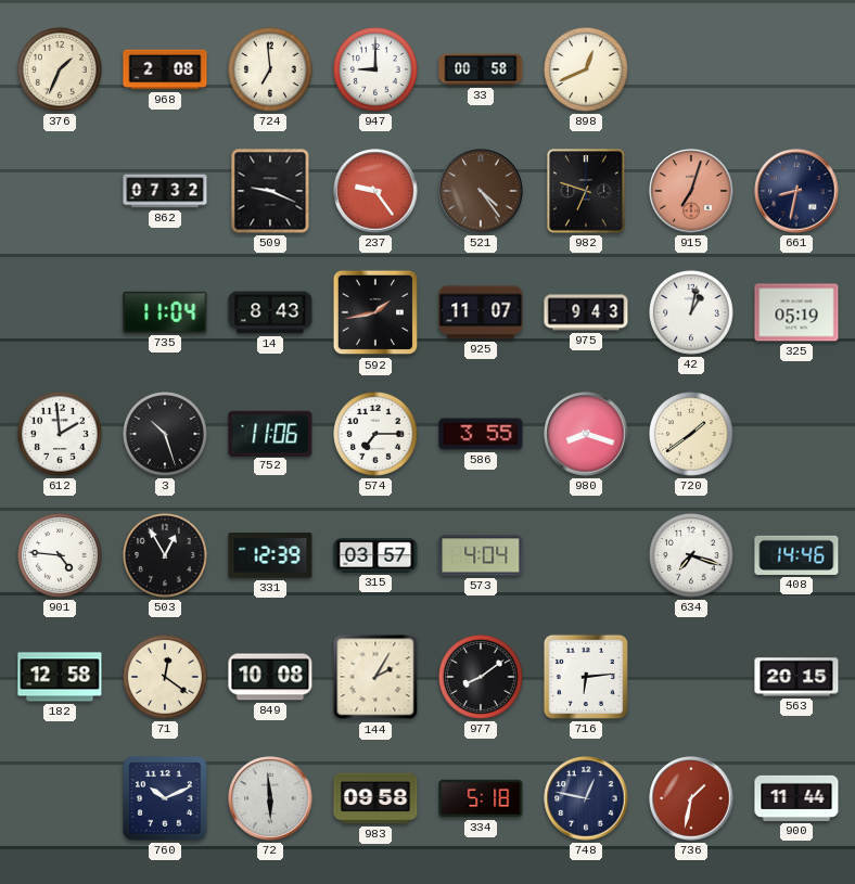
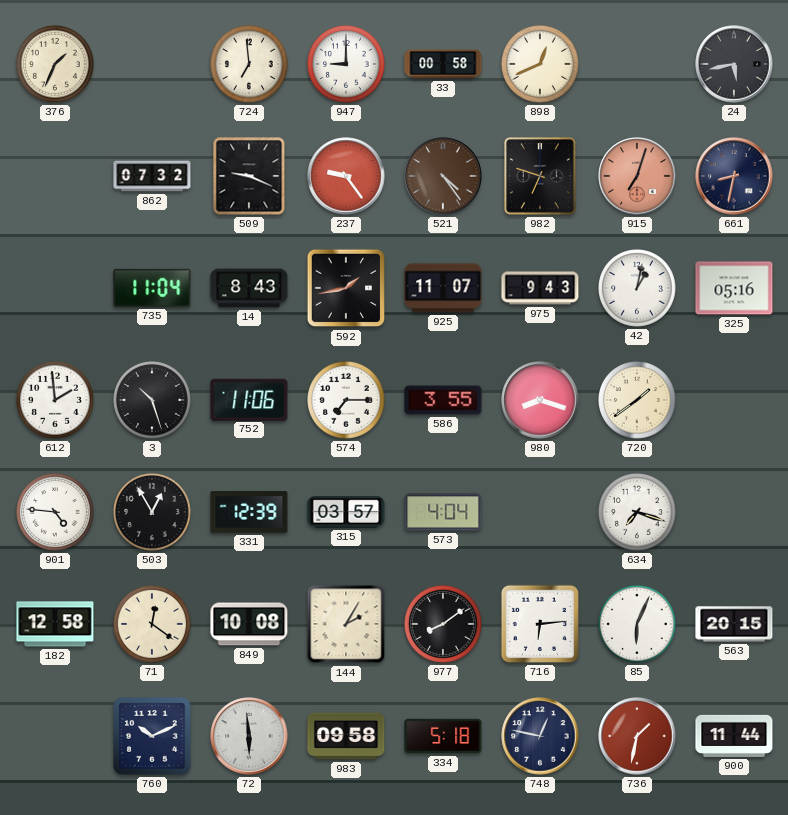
968: 2:08 -> none
24: none -> 5:43
325: 05:19 -> 05:16
408: 14:46 -> none
85: none -> 6:04
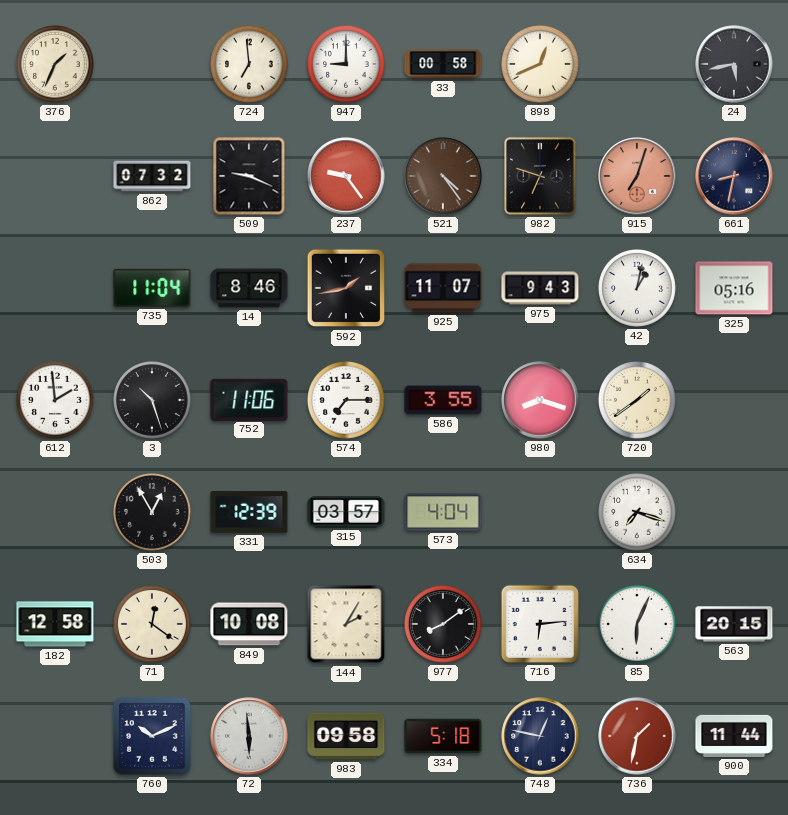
14: 8:43 -> 8:46
901: 4:46 -> none
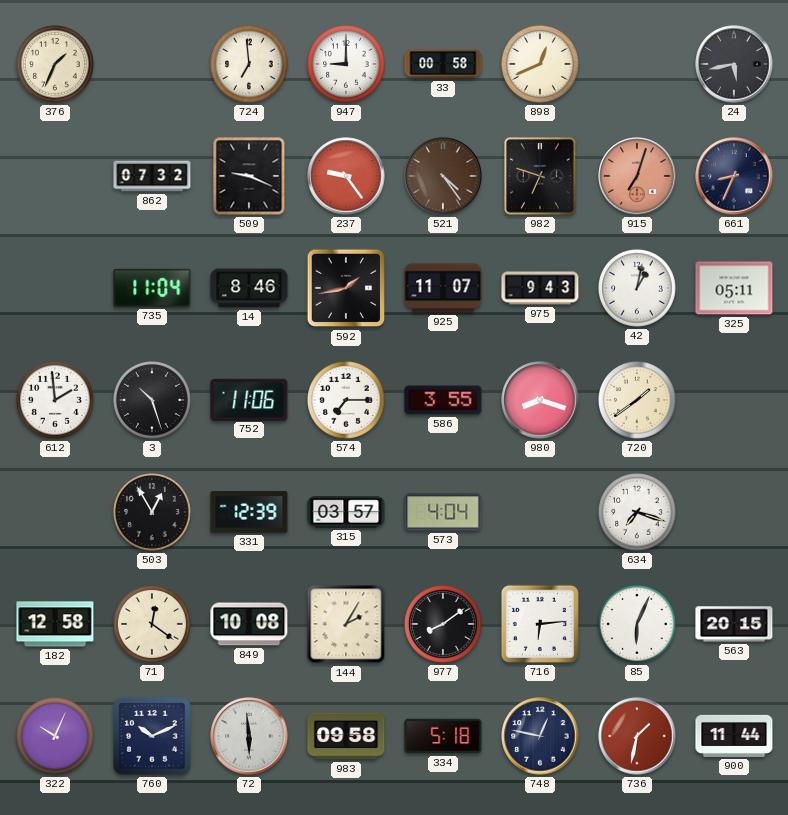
661: 8:32 -> 8:34
325: 05:16 -> 05:11
322: none -> 10:04
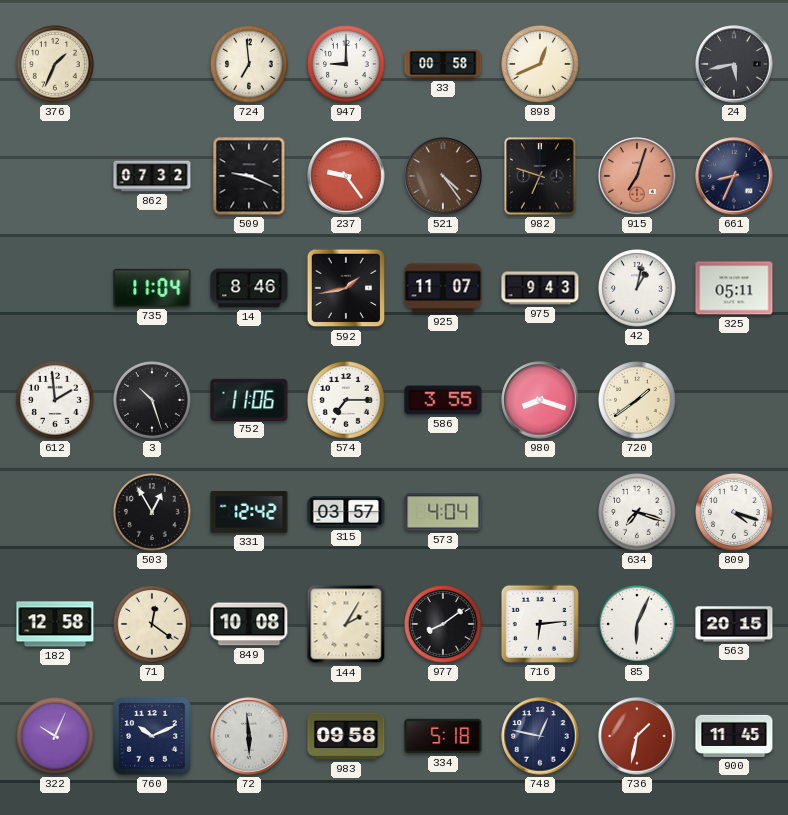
331: 12:39 -> 12:42
809: none -> 4:18
900: 11:44 -> 11:45
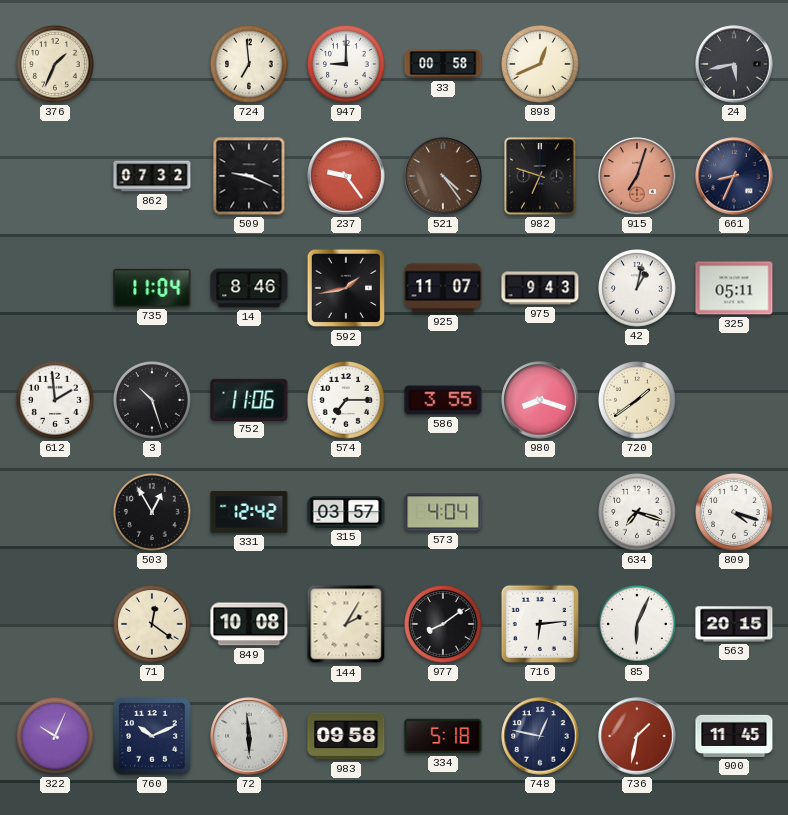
182: 12:58 -> none
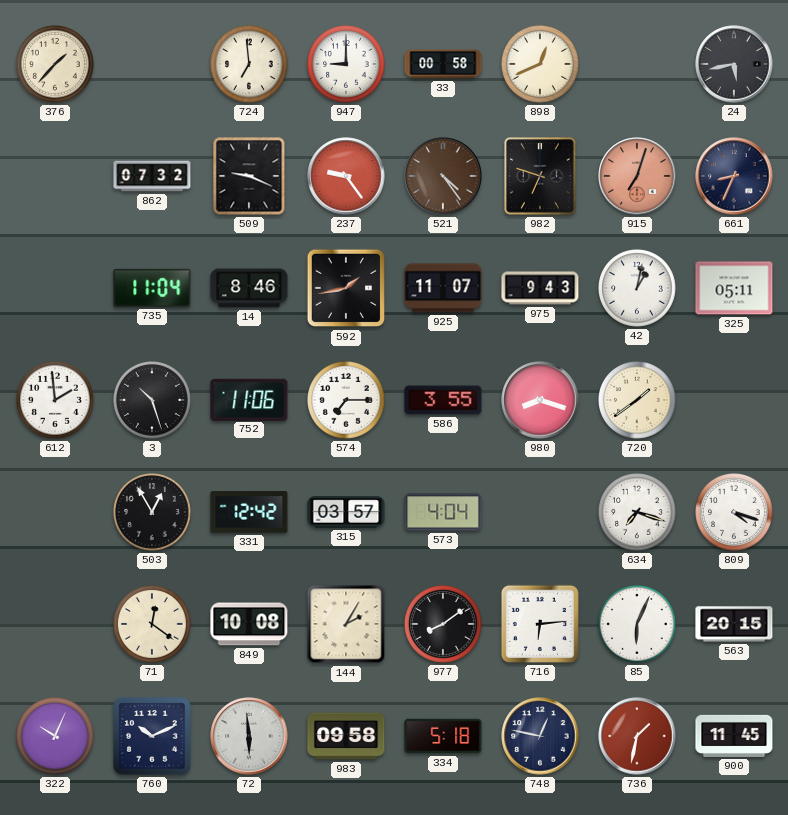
376: 1:34 -> 1:37
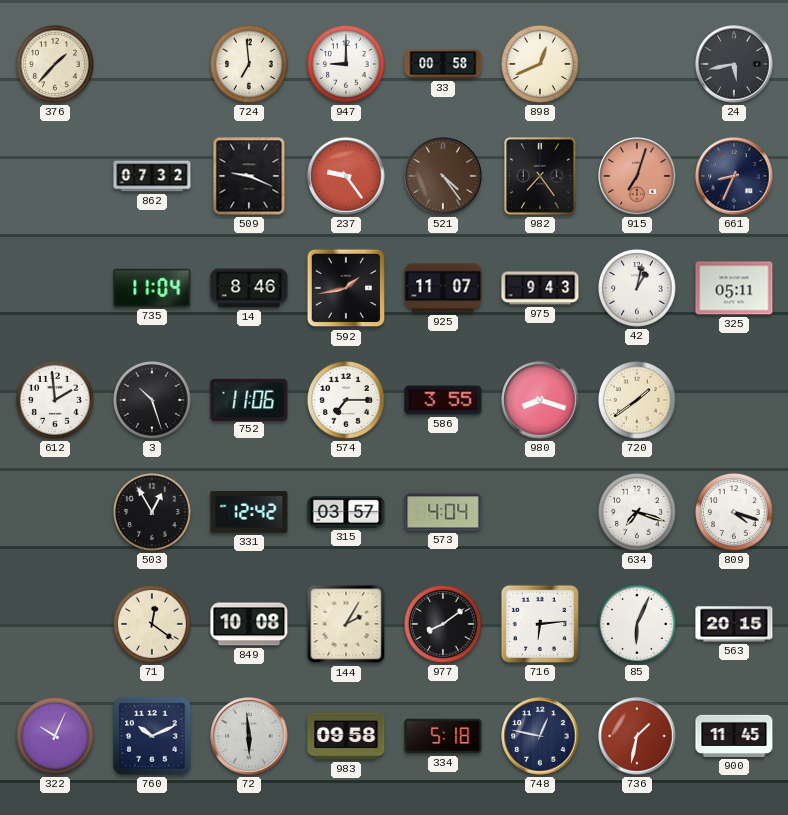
982: 6:48 -> 7:24
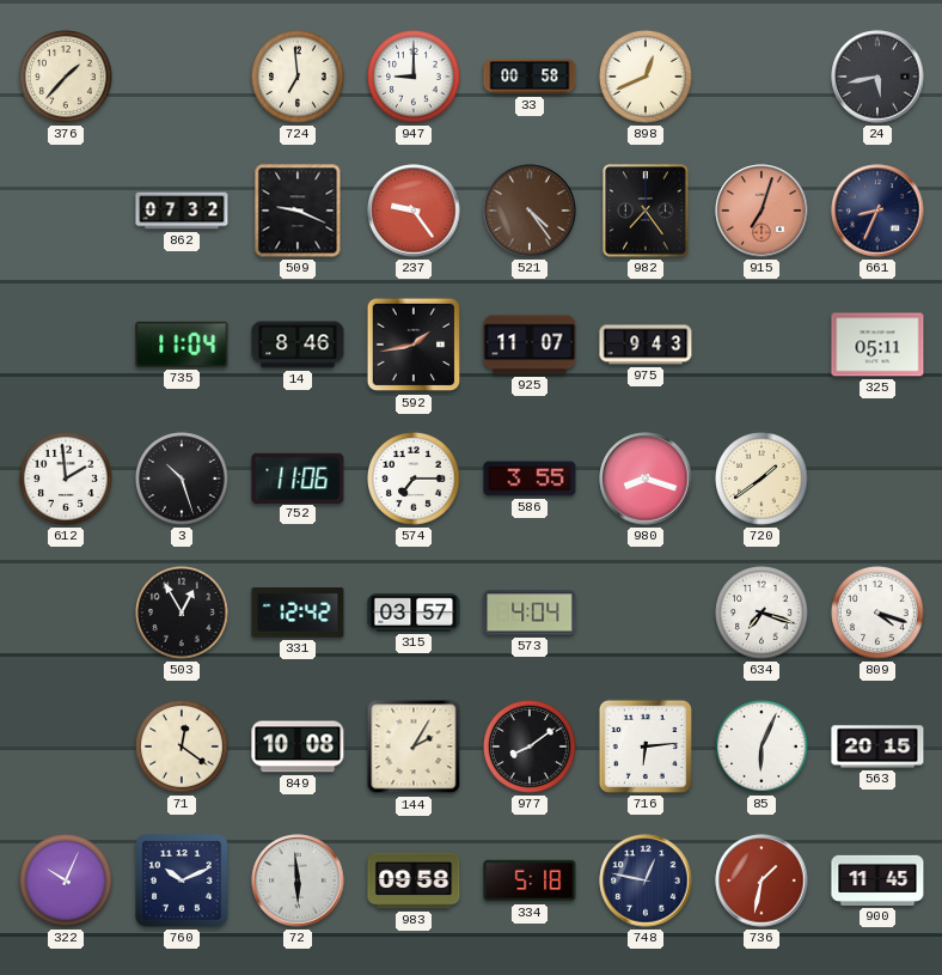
42: 1:02 -> none
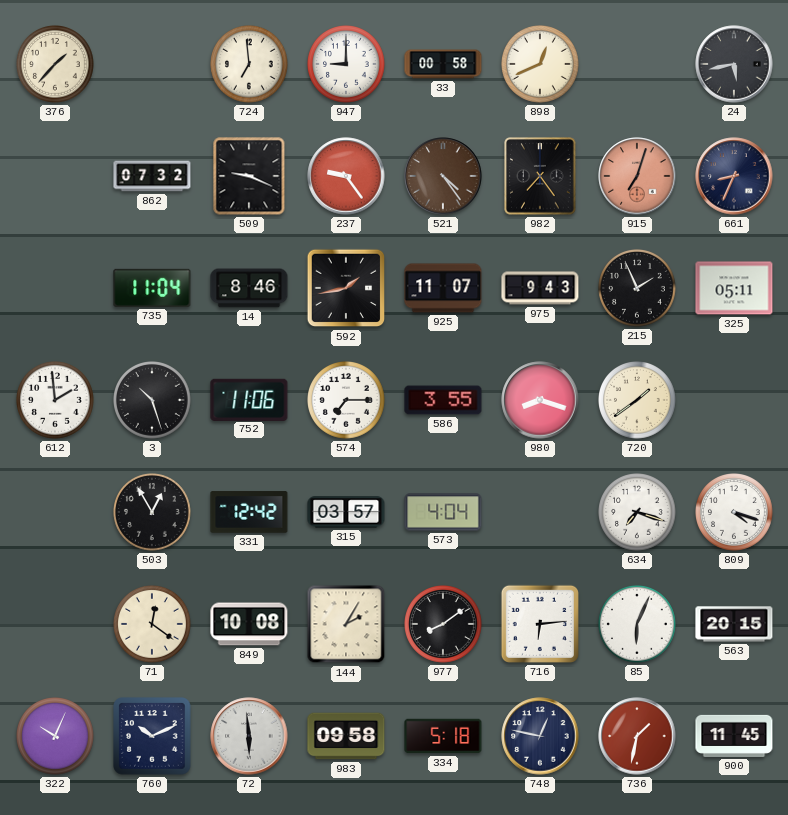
215: none -> 1:56
